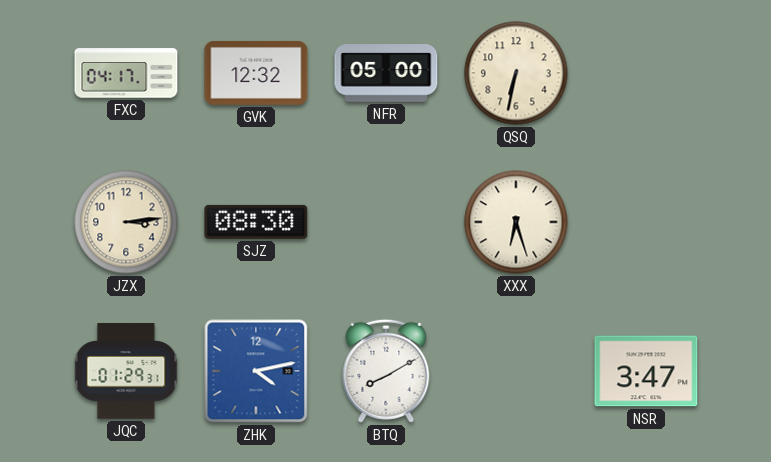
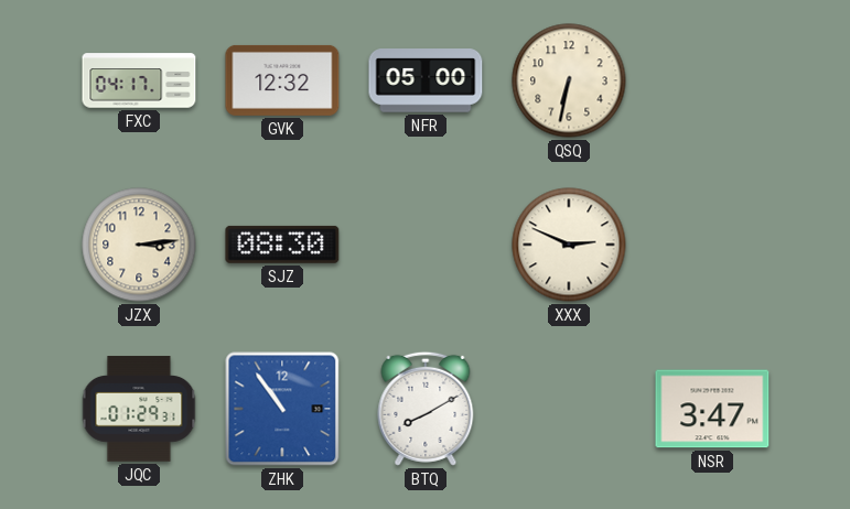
XXX: 6:27 -> 2:49
ZHK: 4:13 -> 10:54
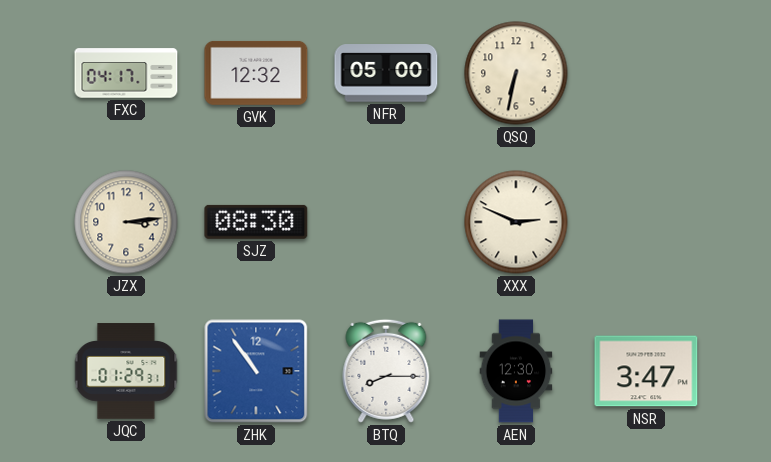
BTQ: 8:10 -> 8:15
AEN: none -> 12:30
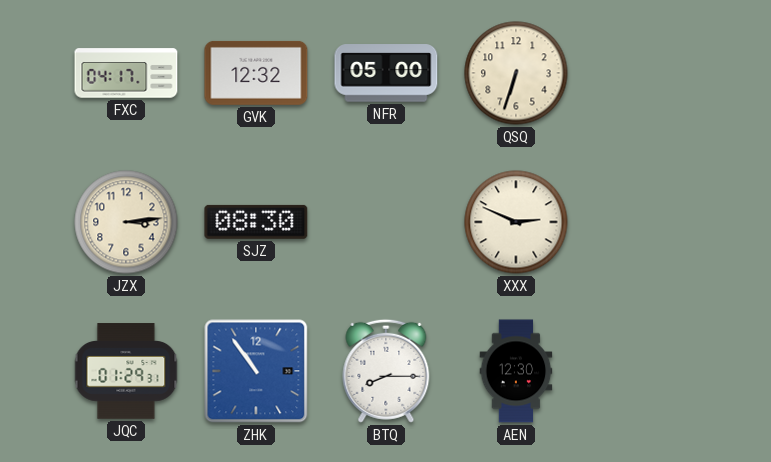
QSQ: 6:32 -> 6:33
NSR: 3:47 -> none
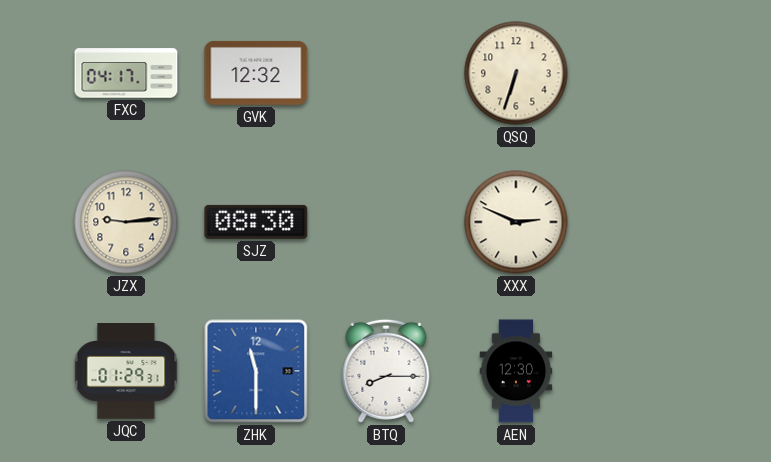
NFR: 05:00 -> none
JZX: 3:14 -> 9:14
ZHK: 10:54 -> 11:30
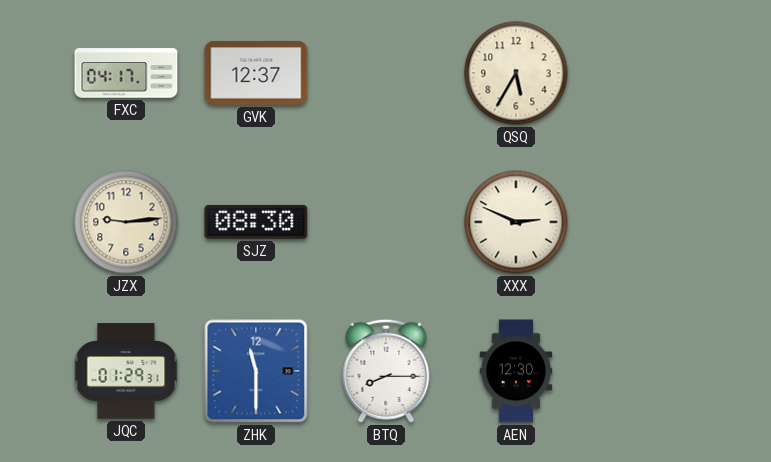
GVK: 12:32 -> 12:37
QSQ: 6:33 -> 5:35
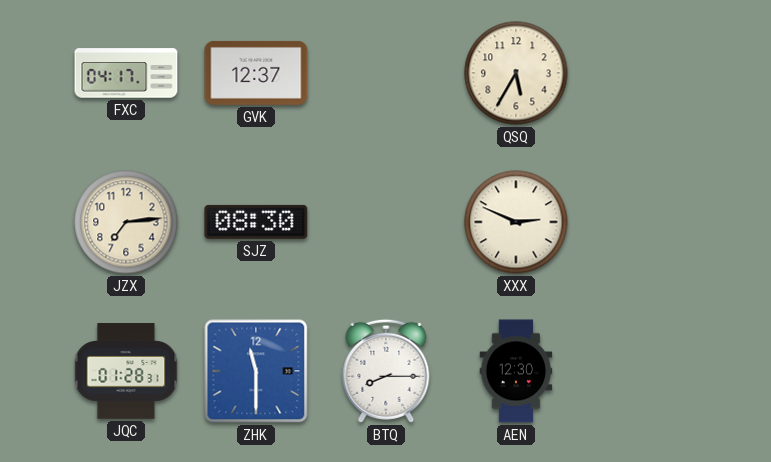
JZX: 9:14 -> 7:14
JQC: 01:29 -> 01:28
